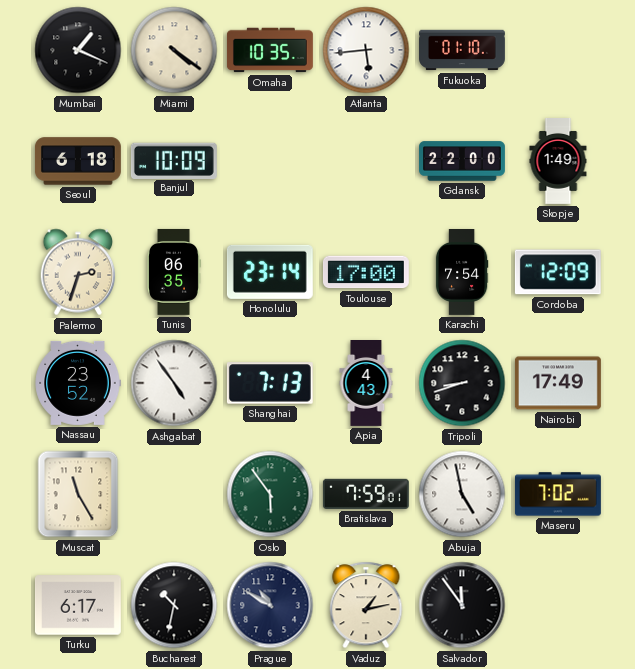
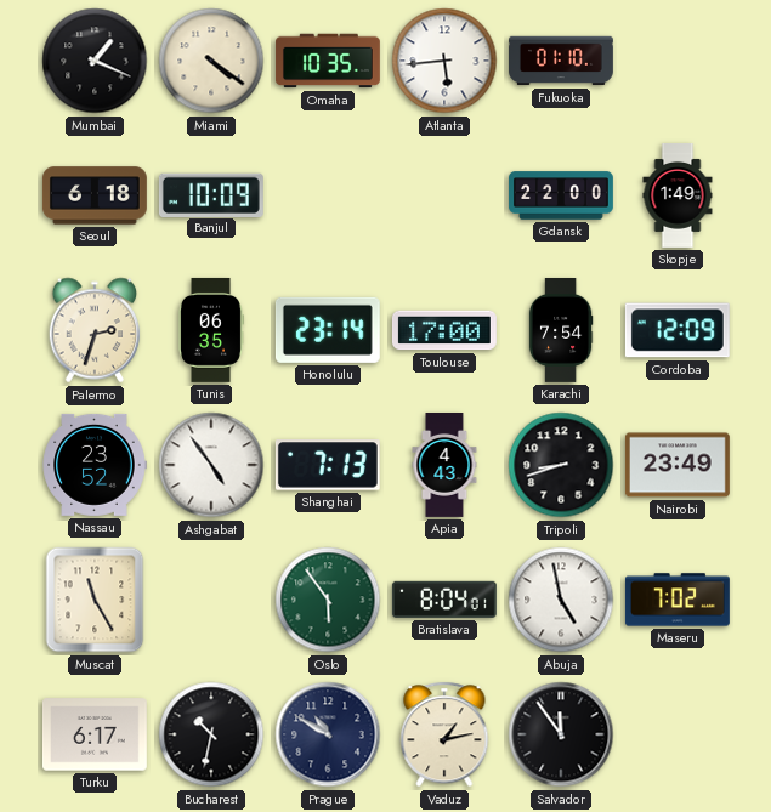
Nairobi: 17:49 -> 23:49
Bratislava: 7:59 -> 8:04
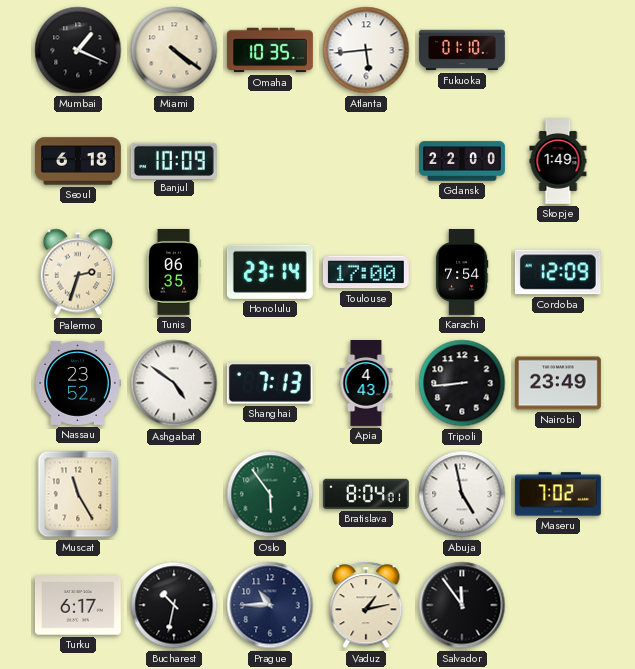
Ashgabat: 4:54 -> 4:51
Tripoli: 8:42 -> 8:44
Prague: 10:50 -> 10:45
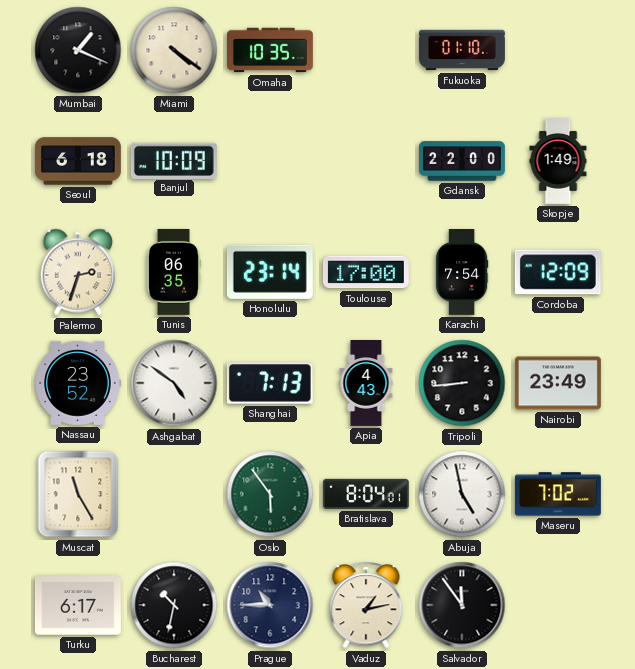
Atlanta: 5:44 -> none
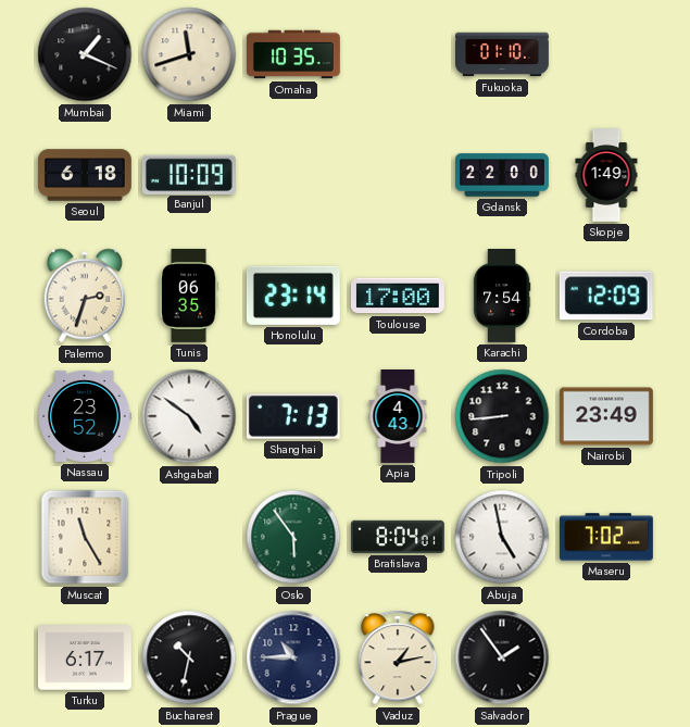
Miami: 4:21 -> 11:42
Salvador: 11:54 -> 1:54
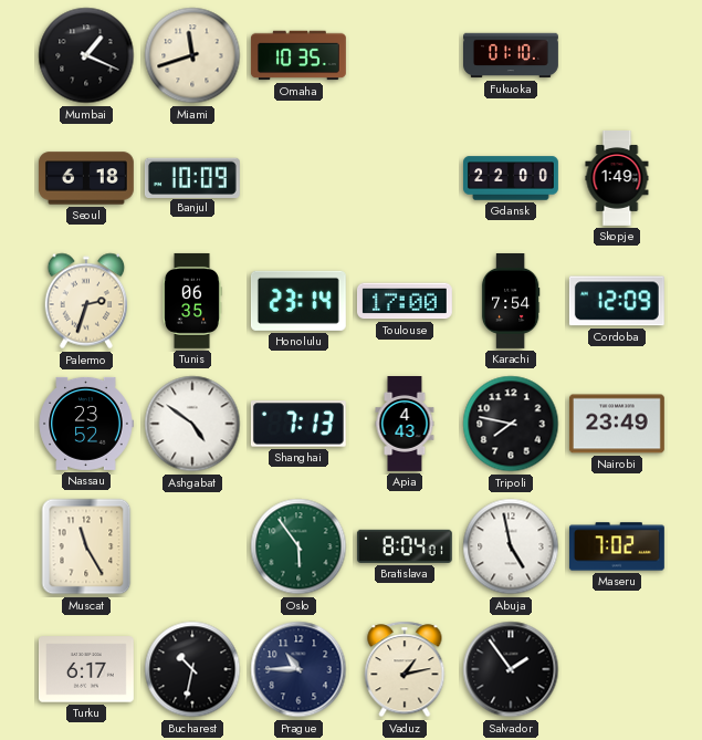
Tripoli: 8:44 -> 7:47
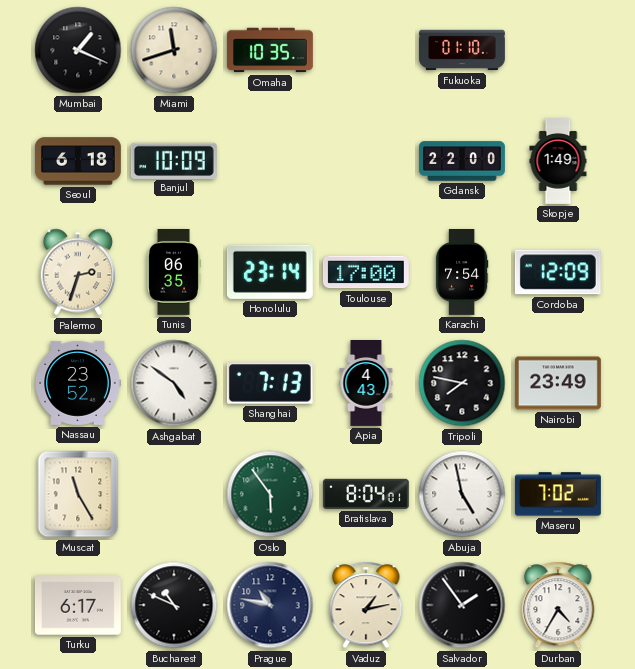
Bucharest: 10:32 -> 10:49
Prague: 10:45 -> 10:47
Durban: none -> 4:35
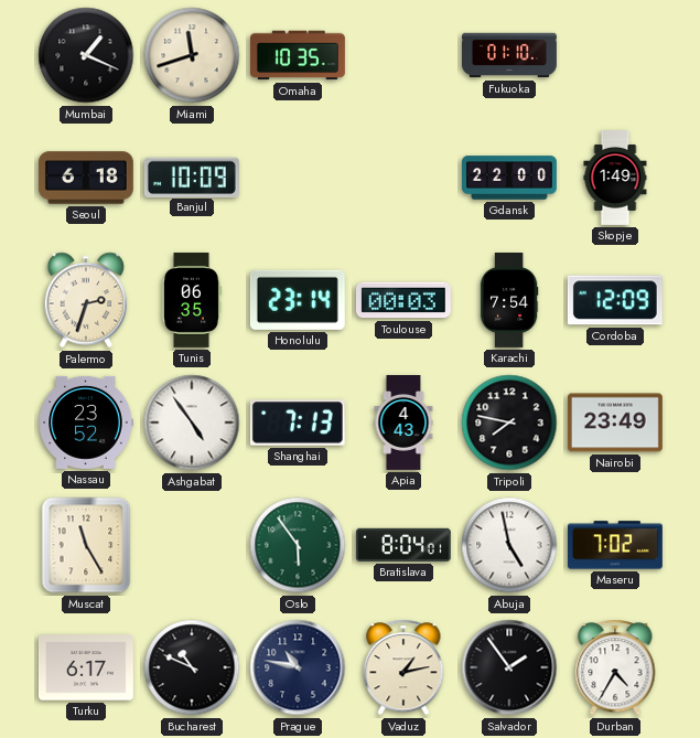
Toulouse: 17:00 -> 00:03
Ashgabat: 4:51 -> 4:54
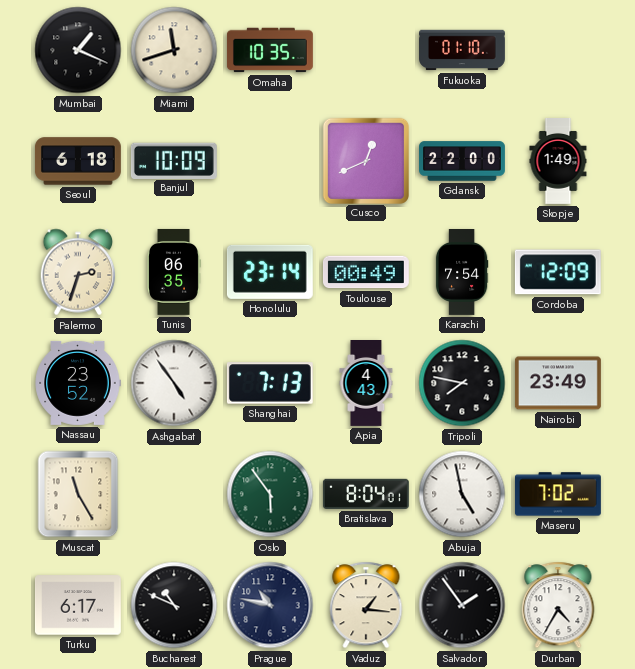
Cusco: none -> 12:41
Toulouse: 00:03 -> 00:49
Vaduz: 1:13 -> 1:16
